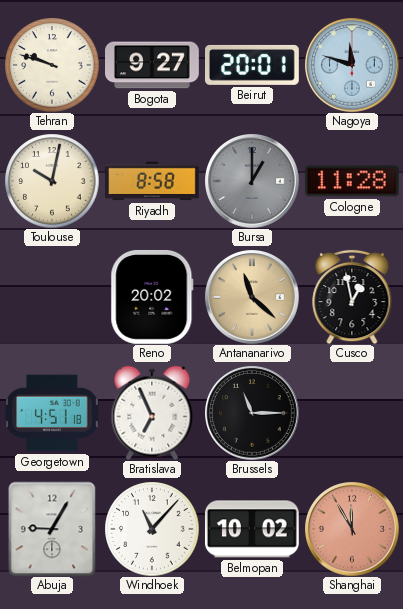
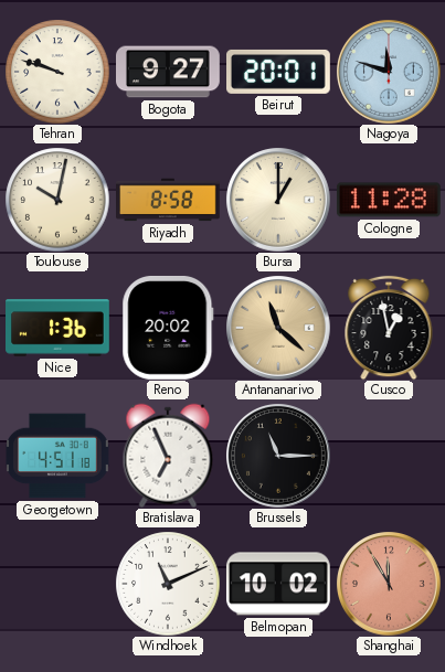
Bursa dial: grey -> cream
Nice: none -> 1:36
Abuja: 9:05 -> none
Windhoek: 11:07 -> 11:11
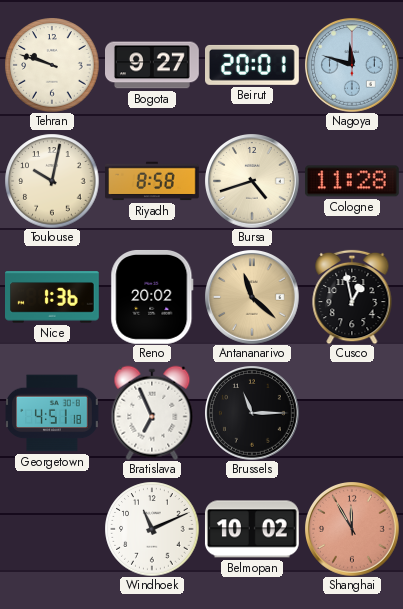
Bursa: 1:00 -> 4:42
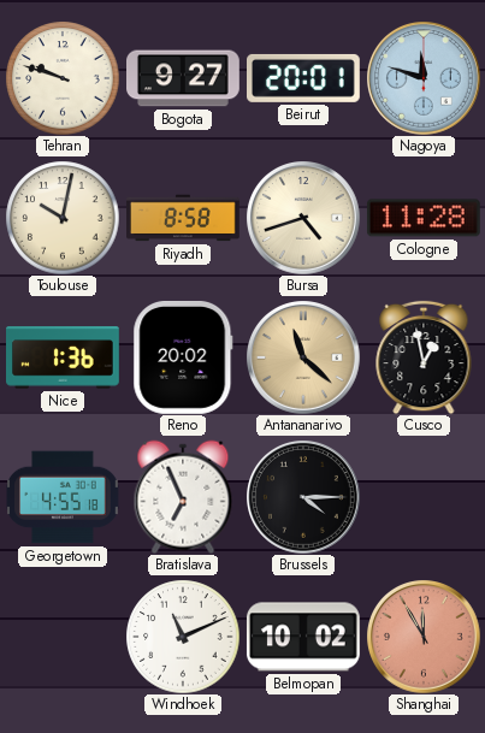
Georgetown: 4:51 -> 4:55
Brussels: 11:15 -> 4:15
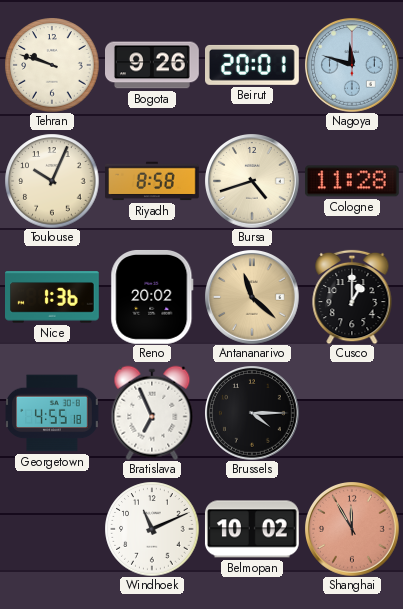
Bogota: 9:27 -> 9:26
Toulouse: 10:02 -> 10:04
Cusco: 12:58 -> 1:00
